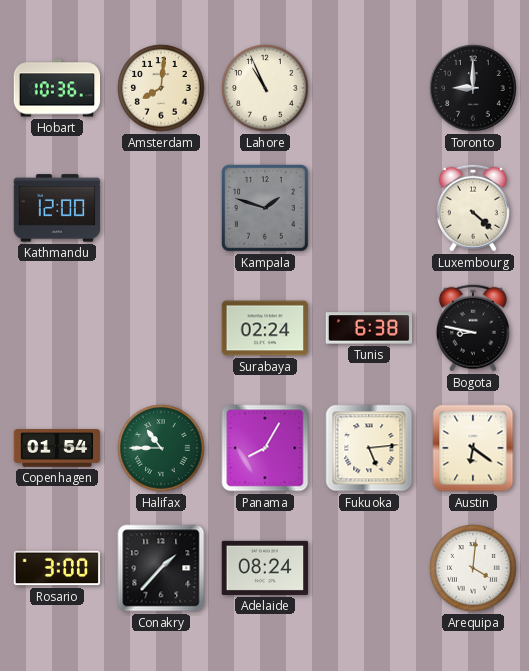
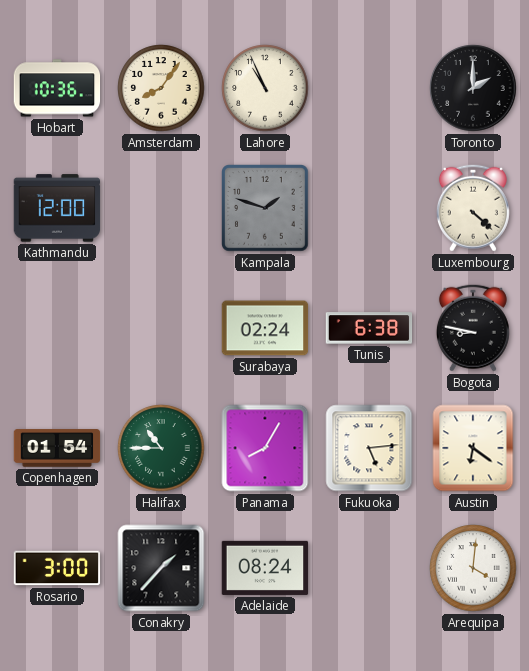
Amsterdam: 8:01 -> 8:06
Toronto: 9:00 -> 2:00
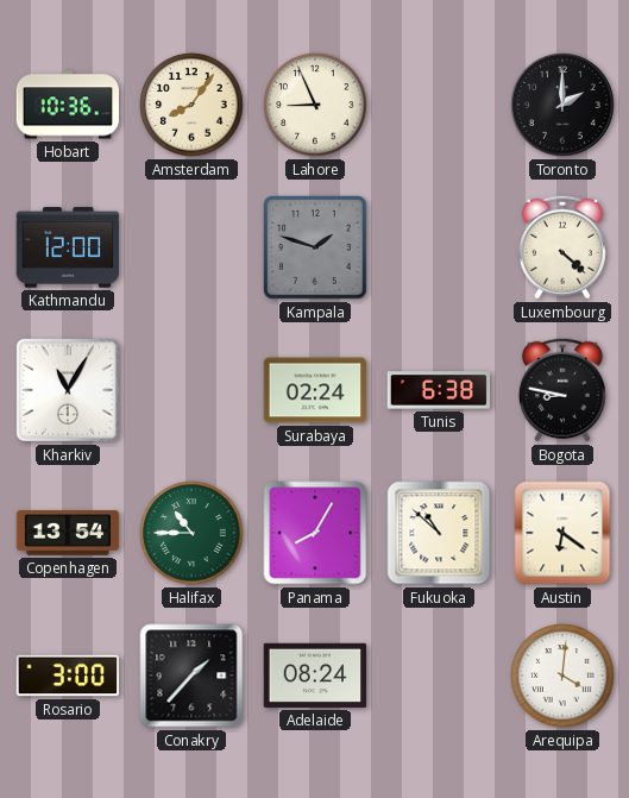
Lahore: 10:56 -> 8:56
Kharkiv: none -> 11:05
Copenhagen: 01:54 -> 13:54
Fukuoka: 5:14 -> 10:52
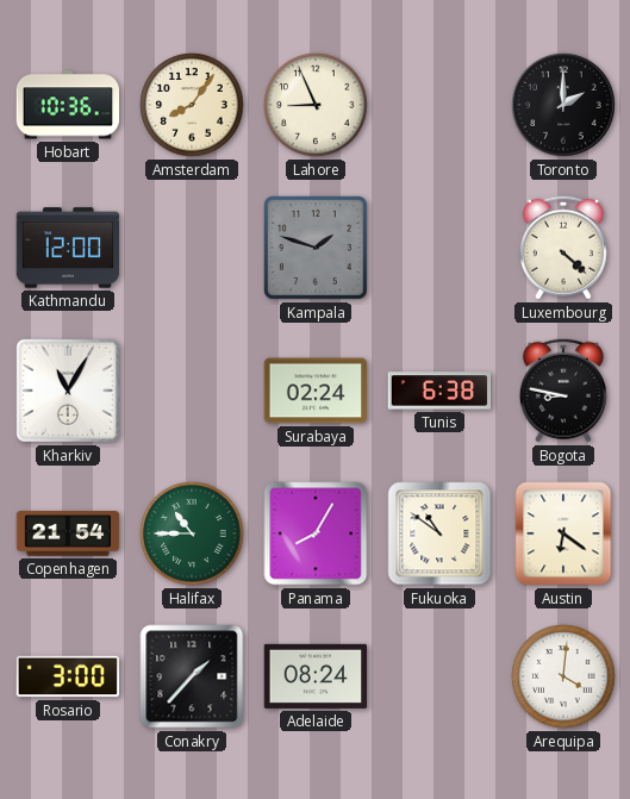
Copenhagen: 13:54 -> 21:54
Fukuoka: 10:52 -> 10:51
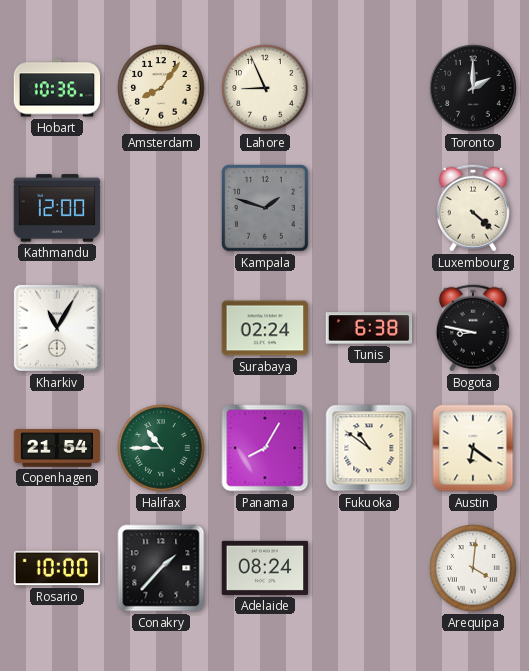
Rosario: 3:00 -> 10:00
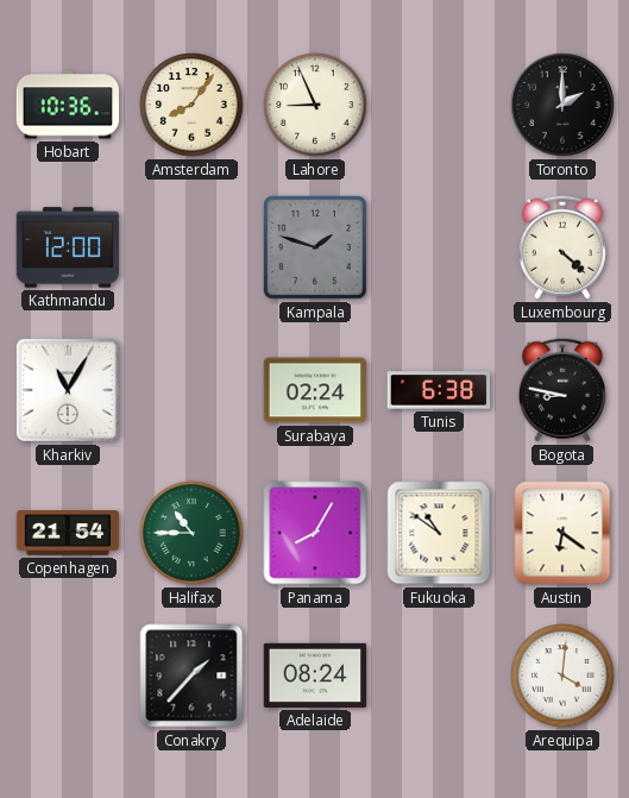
Rosario: 10:00 -> none
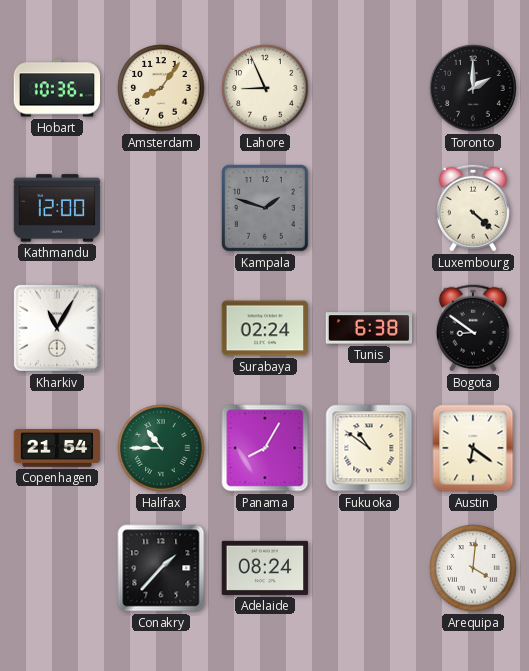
Bogota: 8:47 -> 8:51
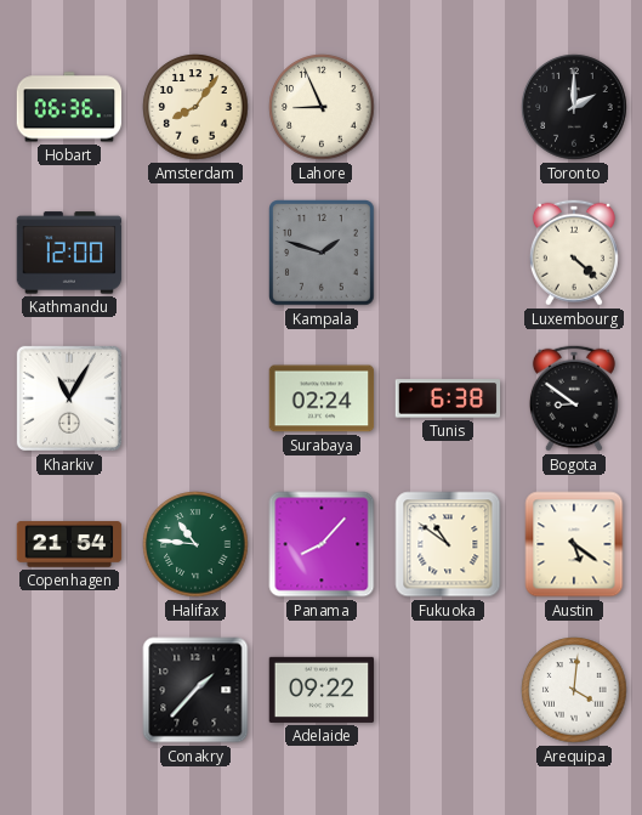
Hobart: 10:36 -> 06:36
Halifax: 10:45 -> 10:46
Panama: 8:05 -> 8:07
Austin: 6:21 -> 5:21
Adelaide: 08:24 -> 09:22
